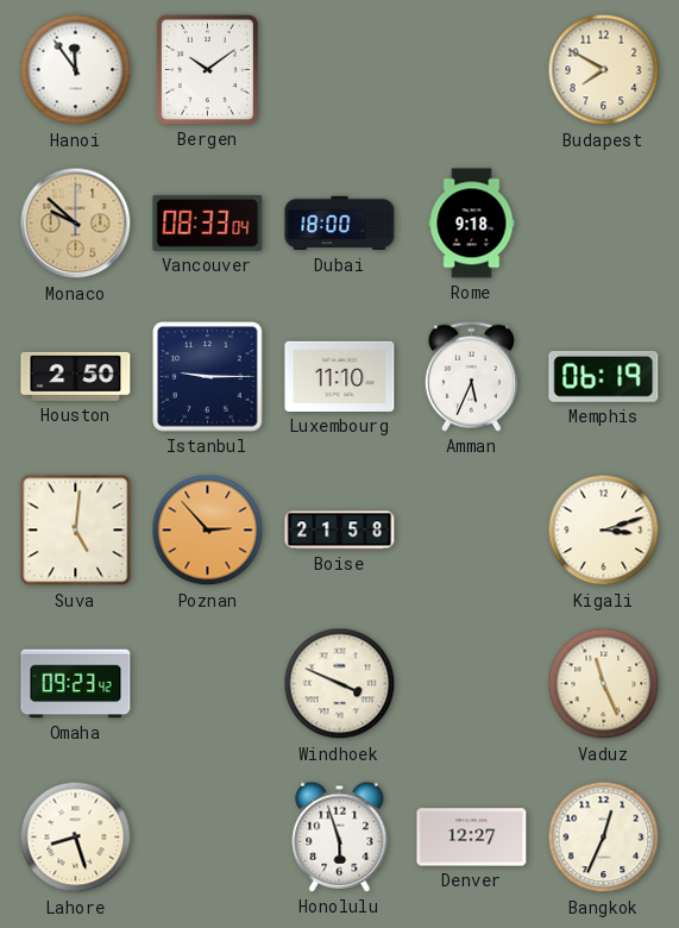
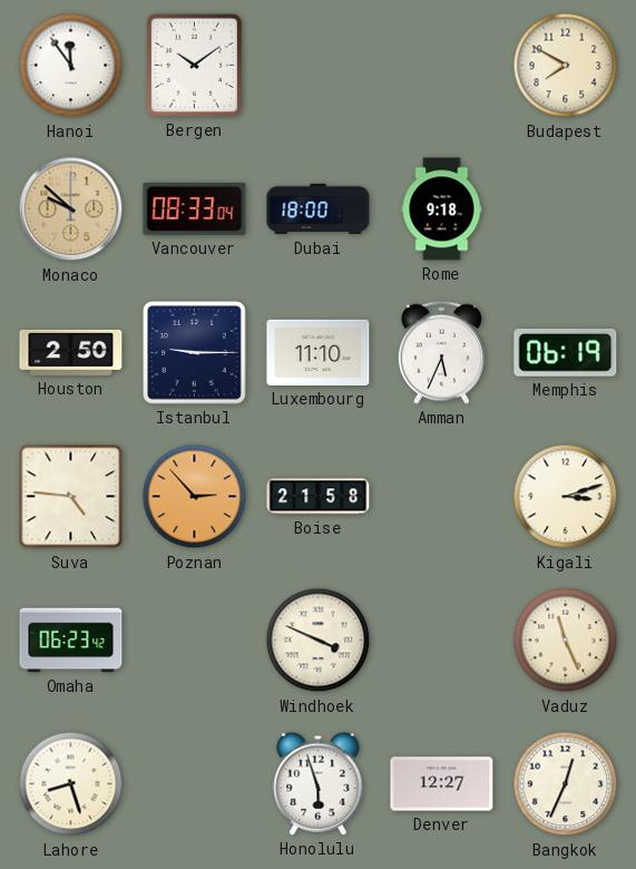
Suva: 5:01 -> 4:46
Omaha: 09:23 -> 06:23
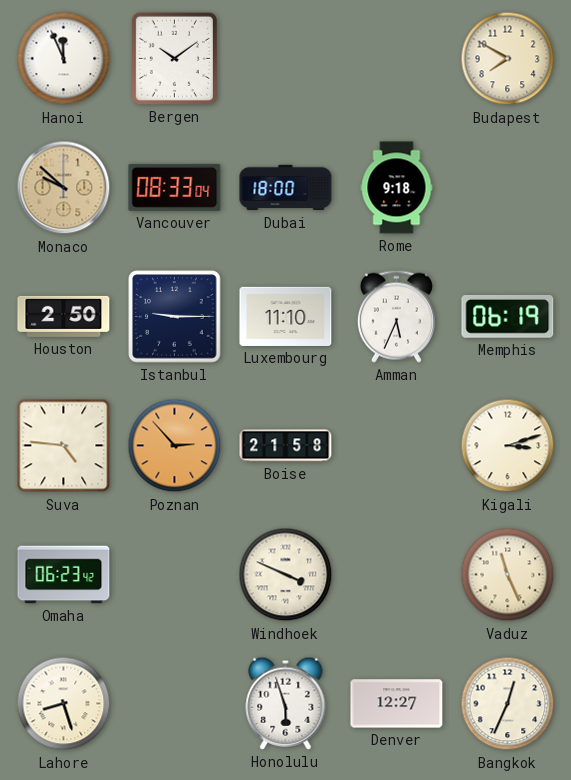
Hanoi: 11:54 -> 11:56
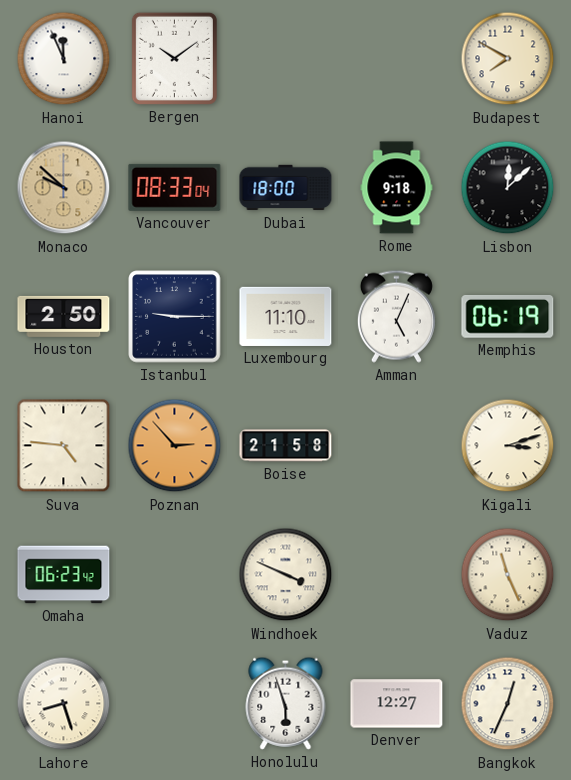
Lisbon: none -> 12:08
Amman: 5:34 -> 5:04
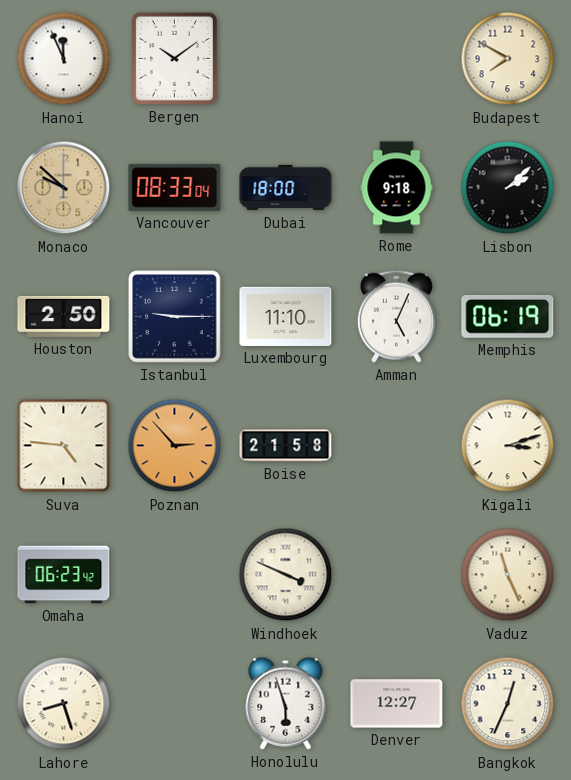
Lisbon: 12:08 -> 2:08
